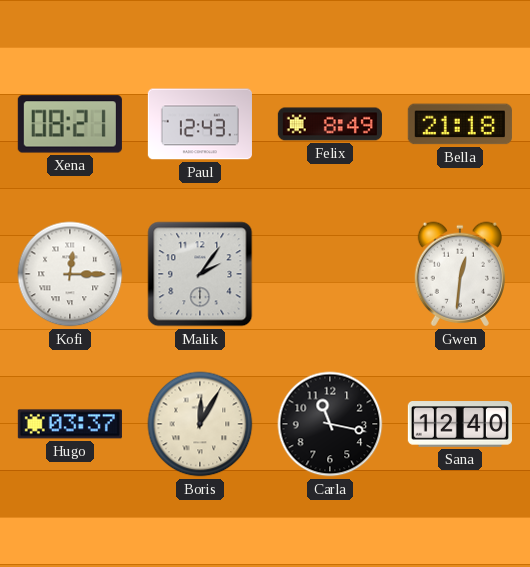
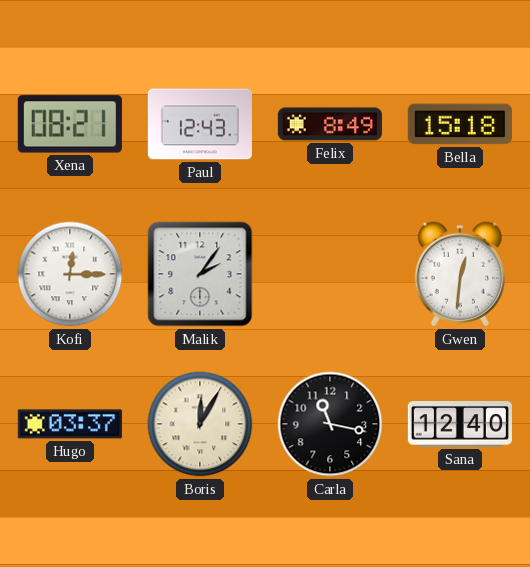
Bella: 21:18 -> 15:18
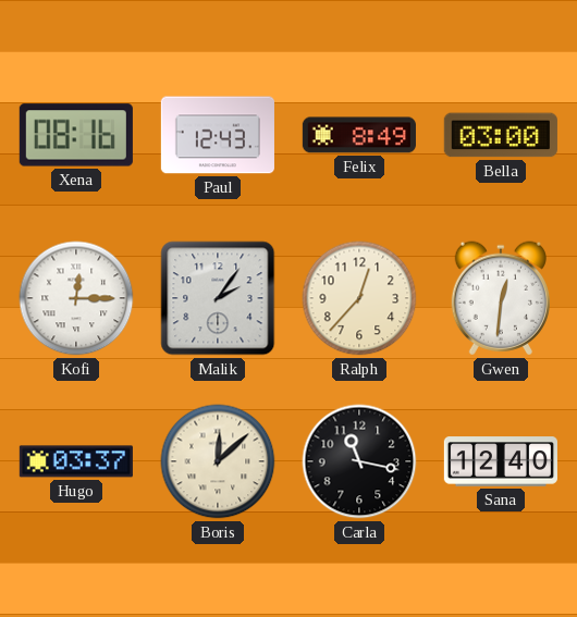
Xena: 08:21 -> 08:16
Bella: 15:18 -> 03:00
Ralph: none -> 12:37
Boris: 12:05 -> 12:08
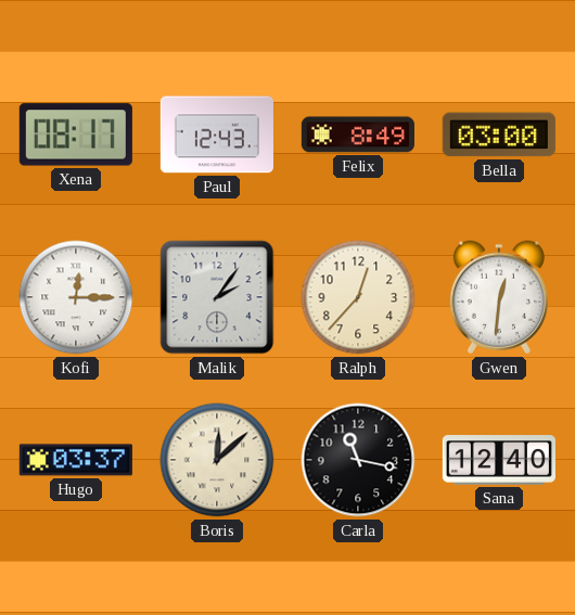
Xena: 08:16 -> 08:17
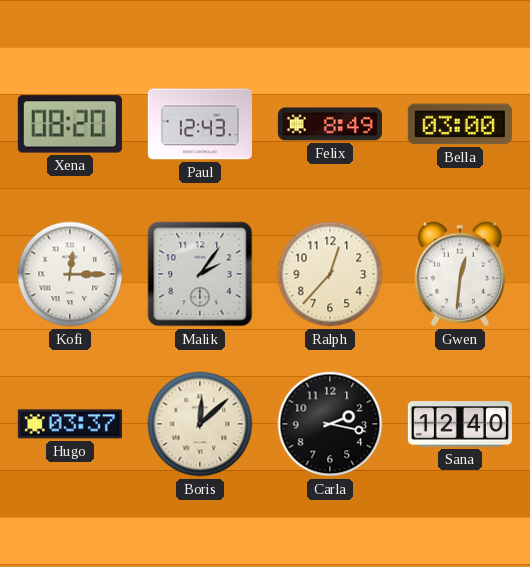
Xena: 08:17 -> 08:20
Carla: 11:17 -> 2:17
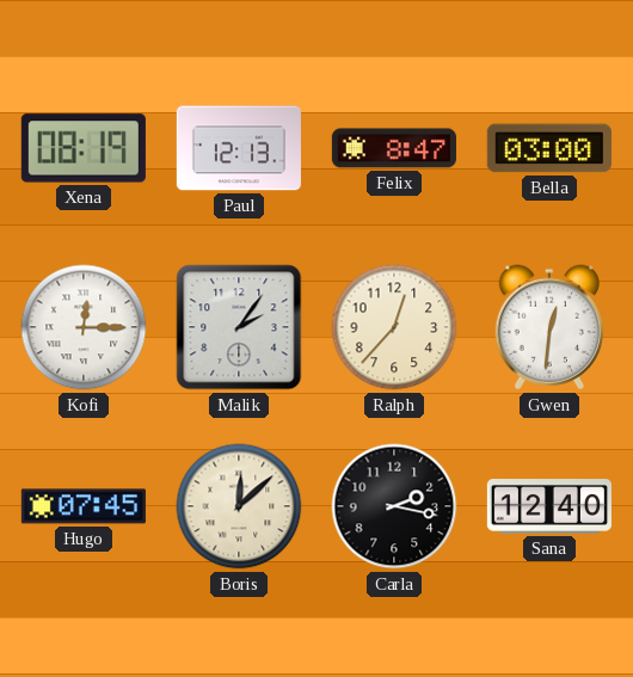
Xena: 08:20 -> 08:19
Paul: 12:43 -> 12:13
Felix: 8:49 -> 8:47
Hugo: 03:37 -> 07:45
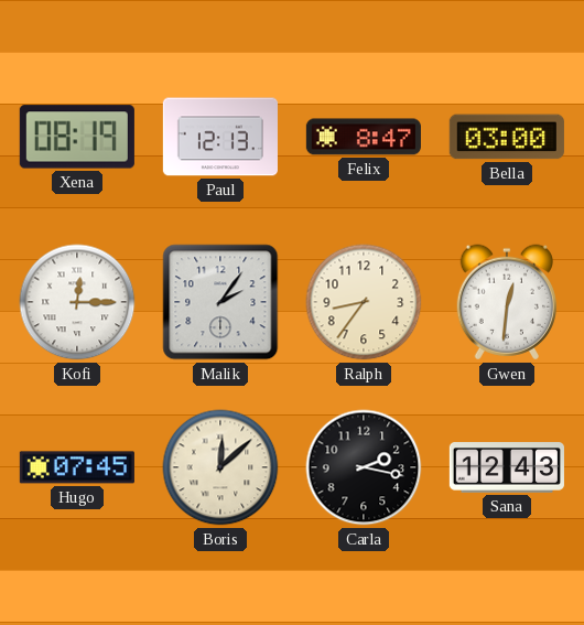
Ralph: 12:37 -> 8:36
Sana: 12:40 -> 12:43
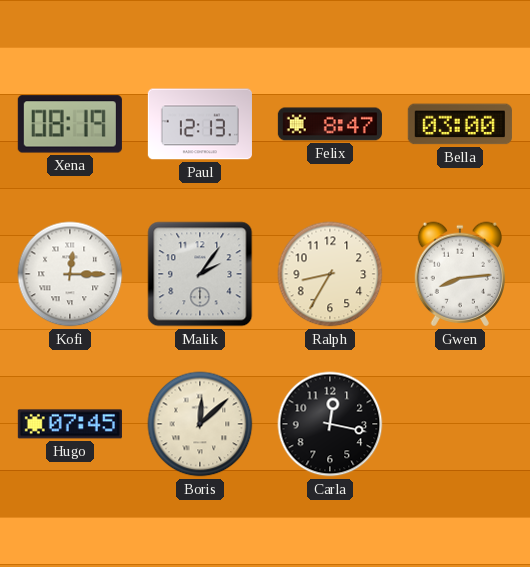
Ralph: 8:36 -> 8:35
Gwen: 12:31 -> 8:14
Carla: 2:17 -> 12:17
Sana: 12:43 -> none
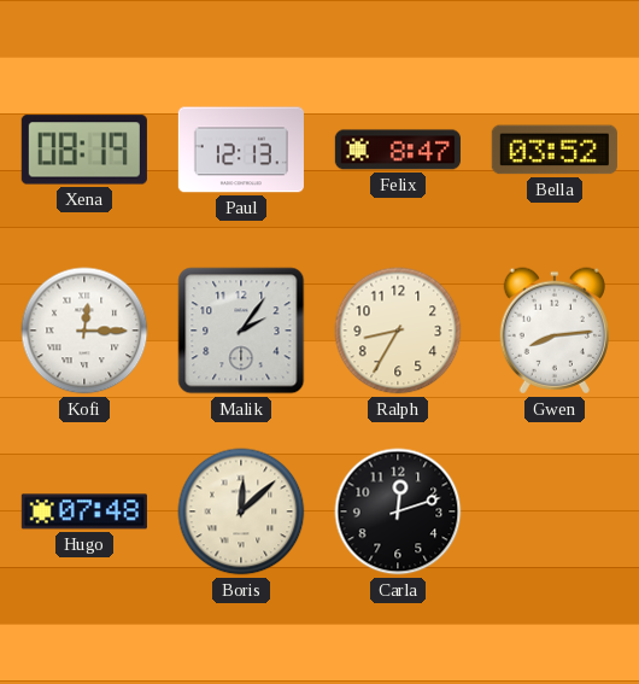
Bella: 03:00 -> 03:52
Hugo: 07:45 -> 07:48
Carla: 12:17 -> 12:12
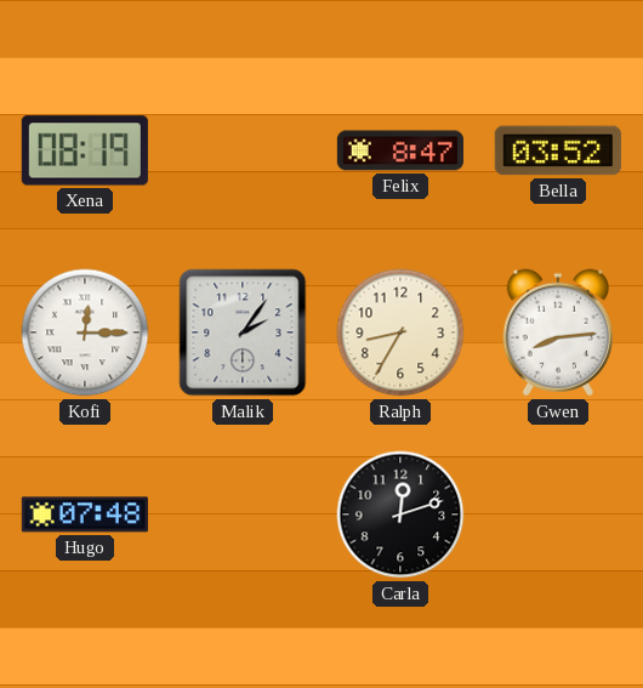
Paul: 12:13 -> none
Boris: 12:08 -> none
